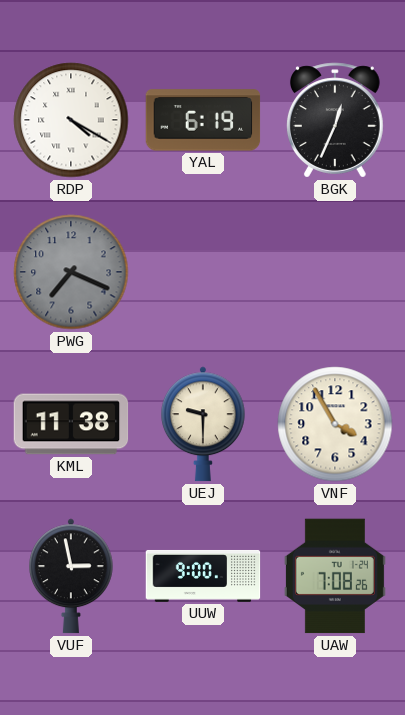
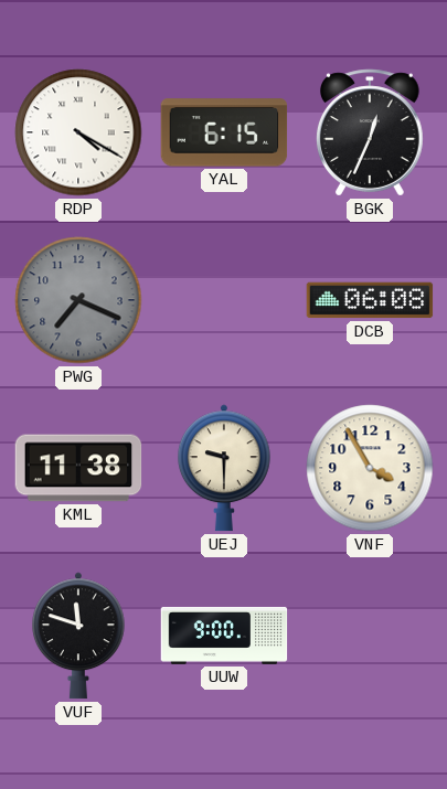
YAL: 6:19 -> 6:15
DCB: none -> 06:08
VUF: 2:58 -> 11:48
UAW: 7:08 -> none
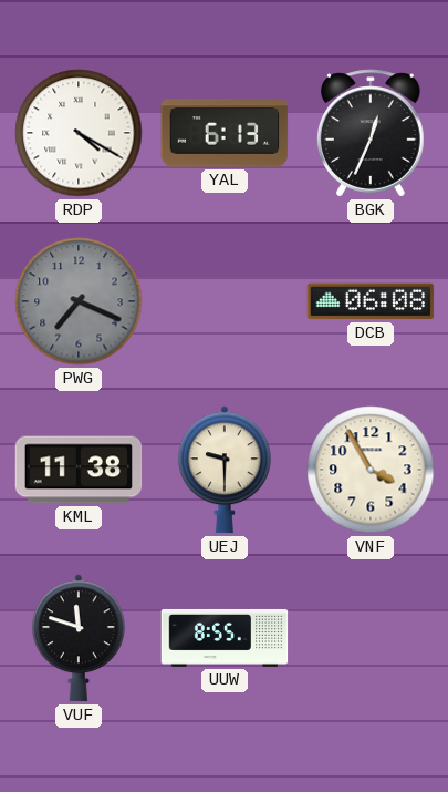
YAL: 6:15 -> 6:13
UUW: 9:00 -> 8:55
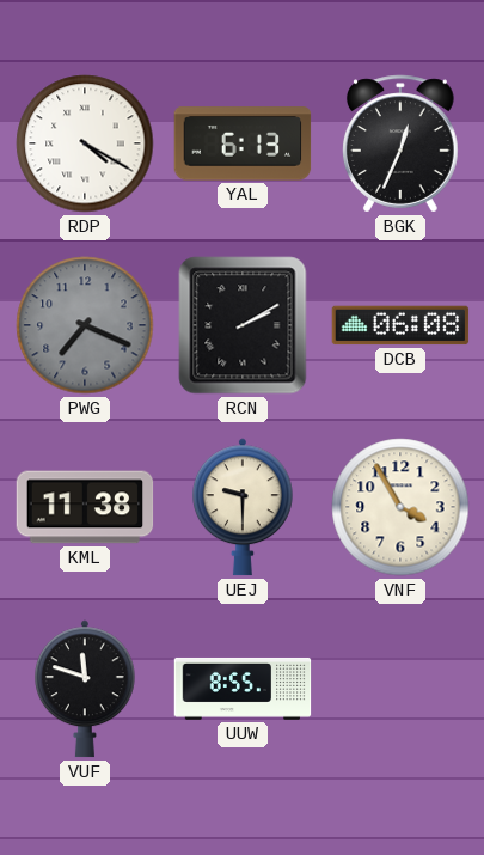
RCN: none -> 2:10
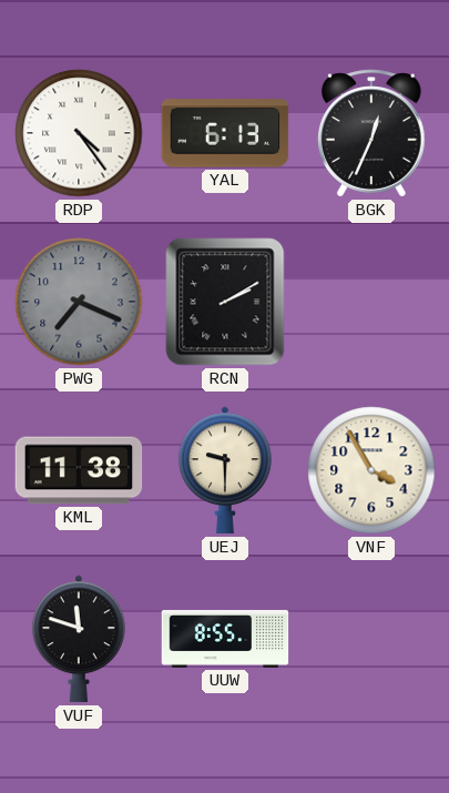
RDP: 4:20 -> 4:24
DCB: 06:08 -> none
